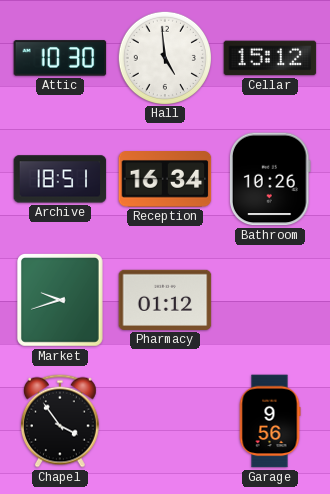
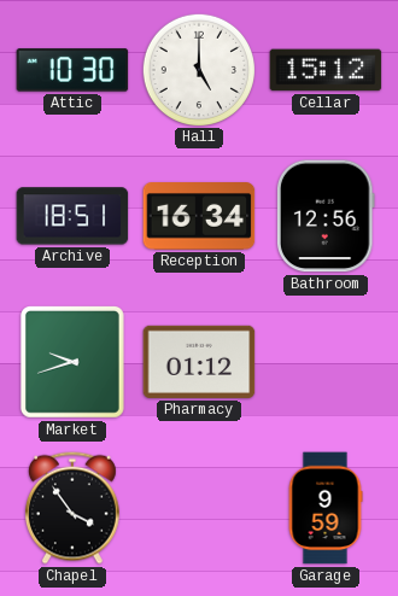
Hall: 4:59 -> 5:00
Bathroom: 10:26 -> 12:56
Garage: 9:56 -> 9:59
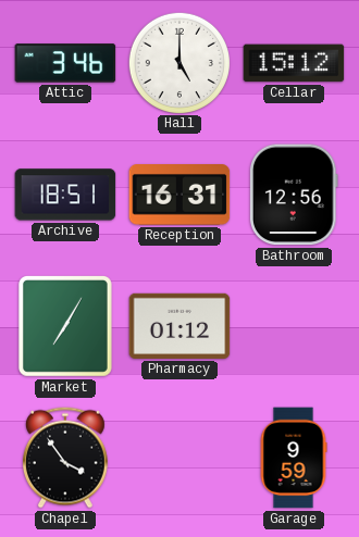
Attic: 10:30 -> 3:46
Reception: 16:34 -> 16:31
Market: 9:42 -> 7:05
